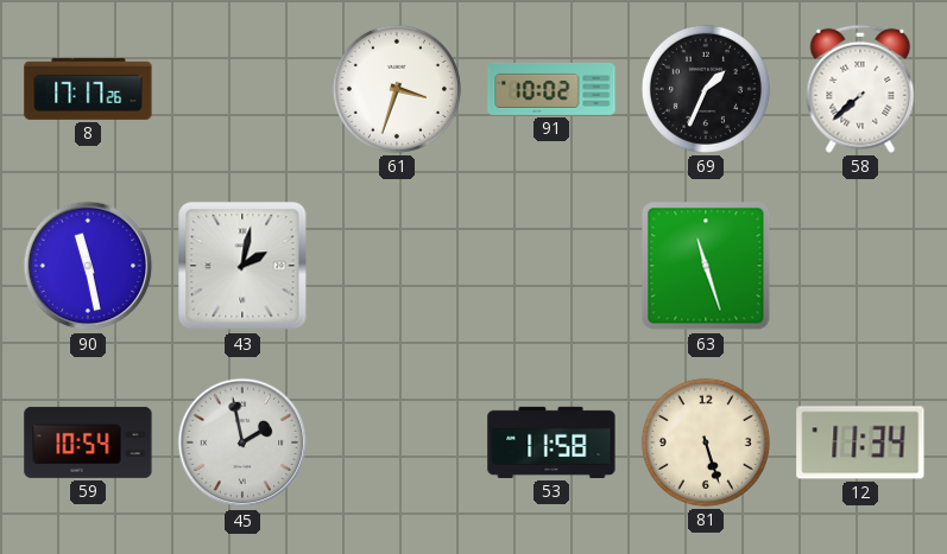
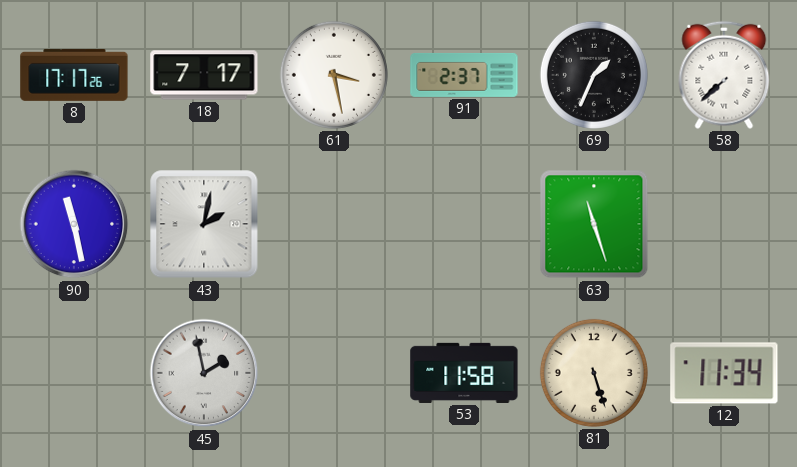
18: none -> 7:17
61: 3:33 -> 3:28
91: 10:02 -> 2:37
59: 10:54 -> none
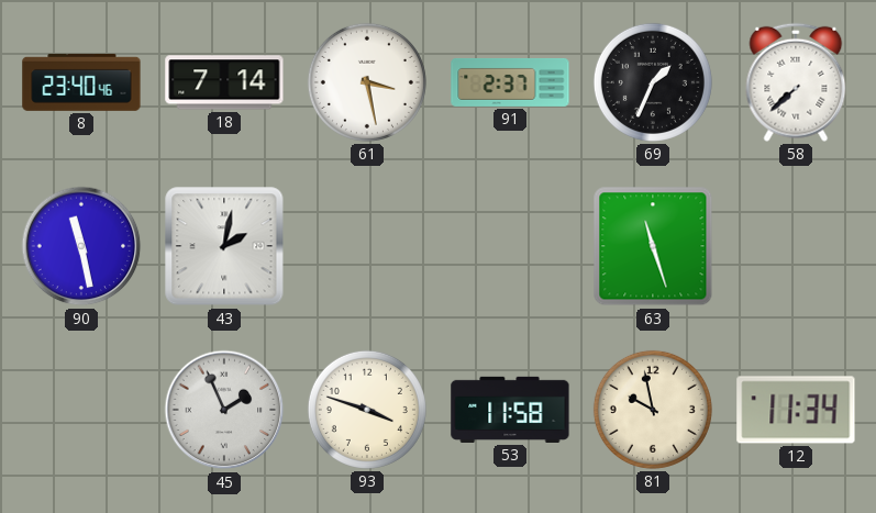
8: 17:17 -> 23:40
18: 7:17 -> 7:14
45: 1:58 -> 1:56
93: none -> 3:48
81: 5:27 -> 9:58
